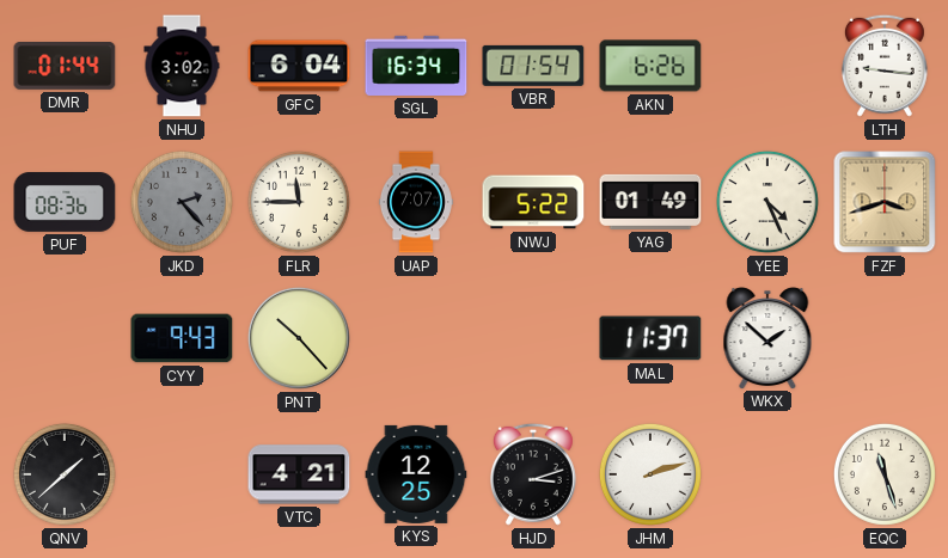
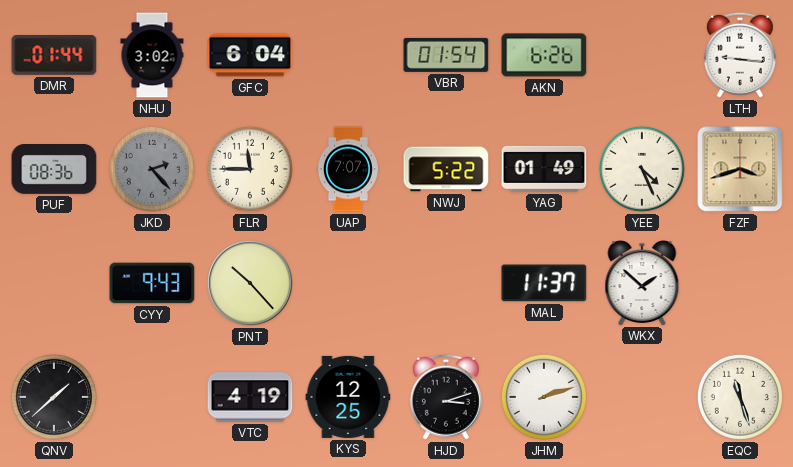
SGL: 16:34 -> none
VTC: 4:21 -> 4:19
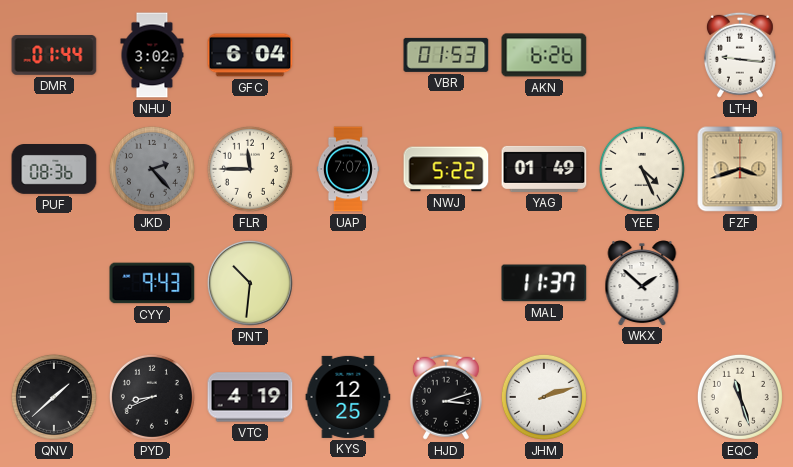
VBR: 01:54 -> 01:53
PNT: 10:23 -> 10:31
PYD: none -> 8:41
